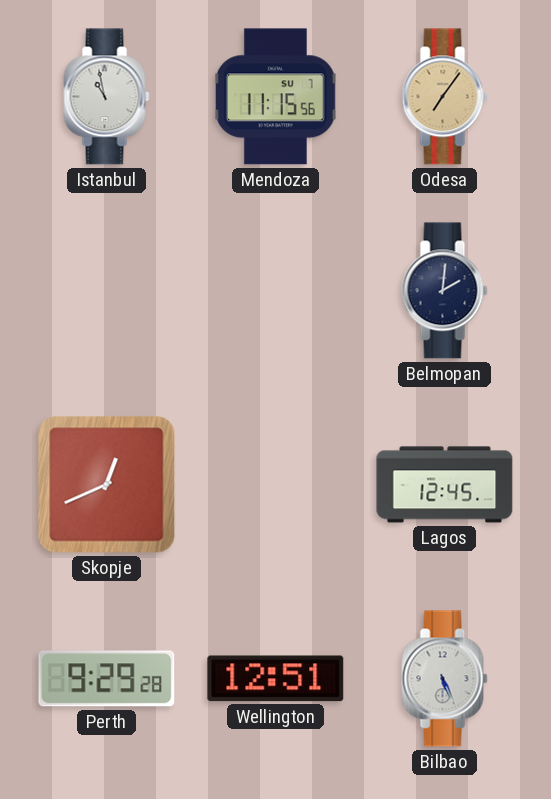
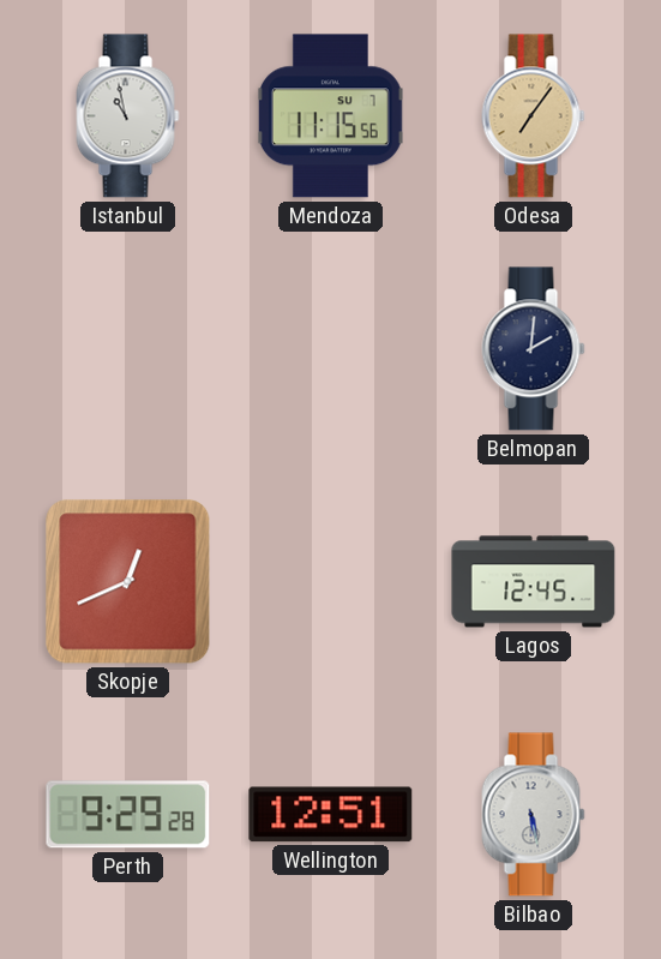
Bilbao: 5:26 -> 5:28
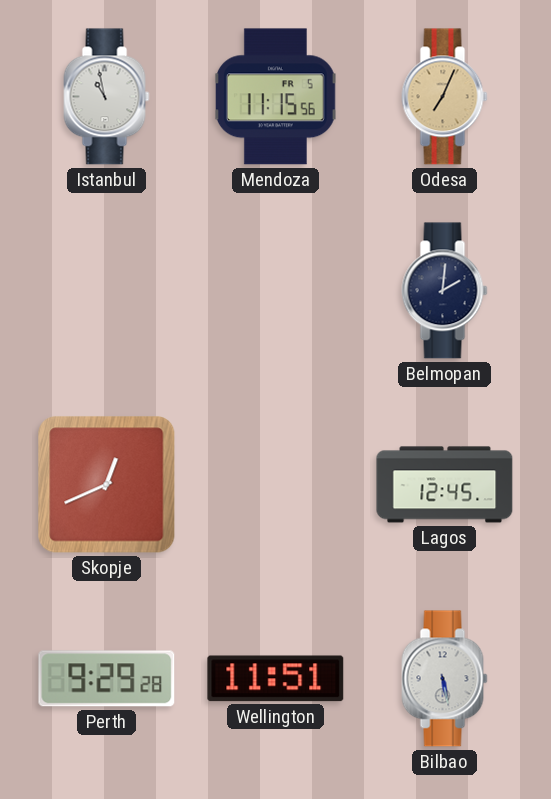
Mendoza date: SU 7 -> FR 5
Odesa: 7:06 -> 7:04
Wellington: 12:51 -> 11:51
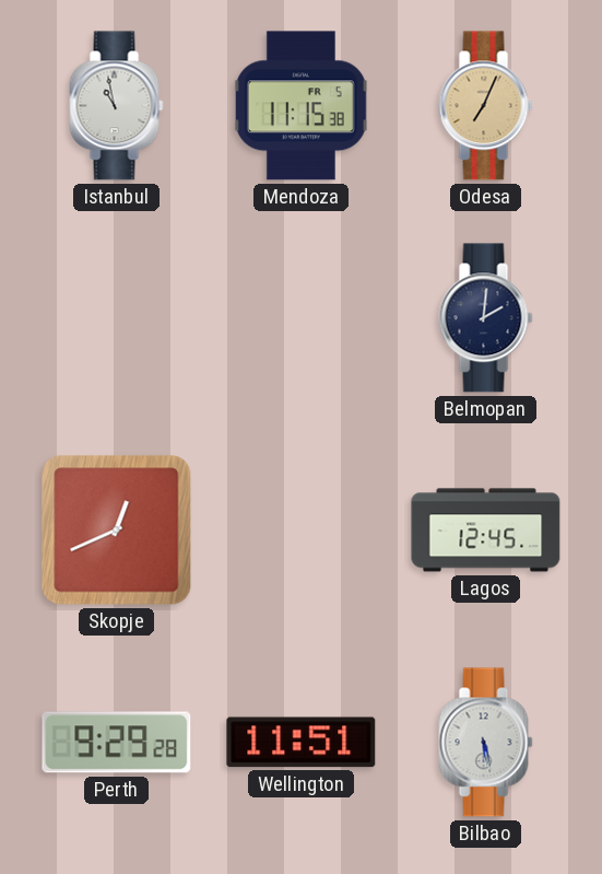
Mendoza: 11:15:56 -> 11:15:38
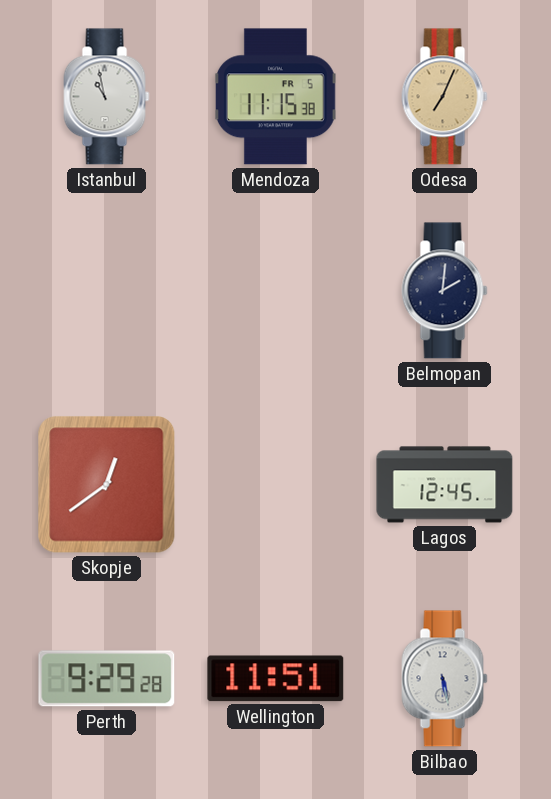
Skopje: 12:41 -> 12:39
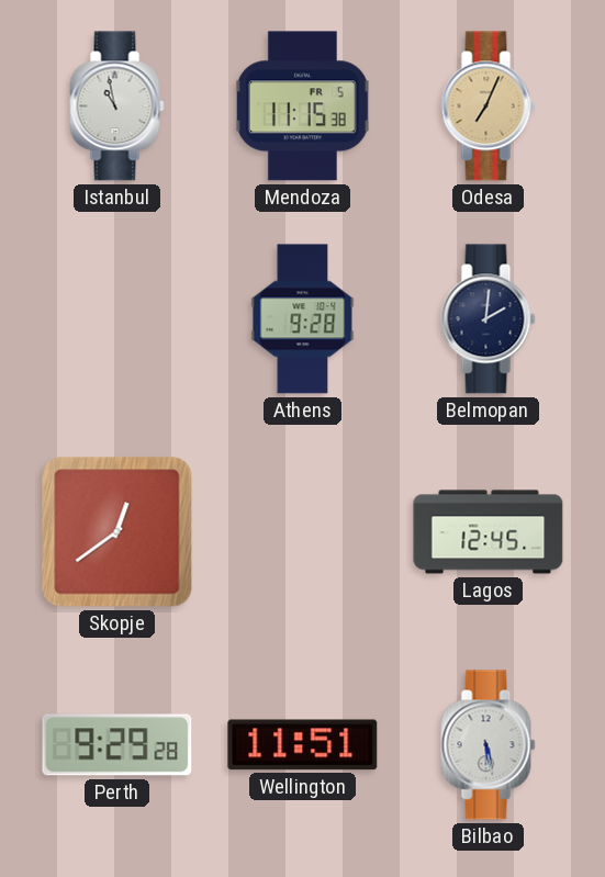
Athens: none -> 9:28
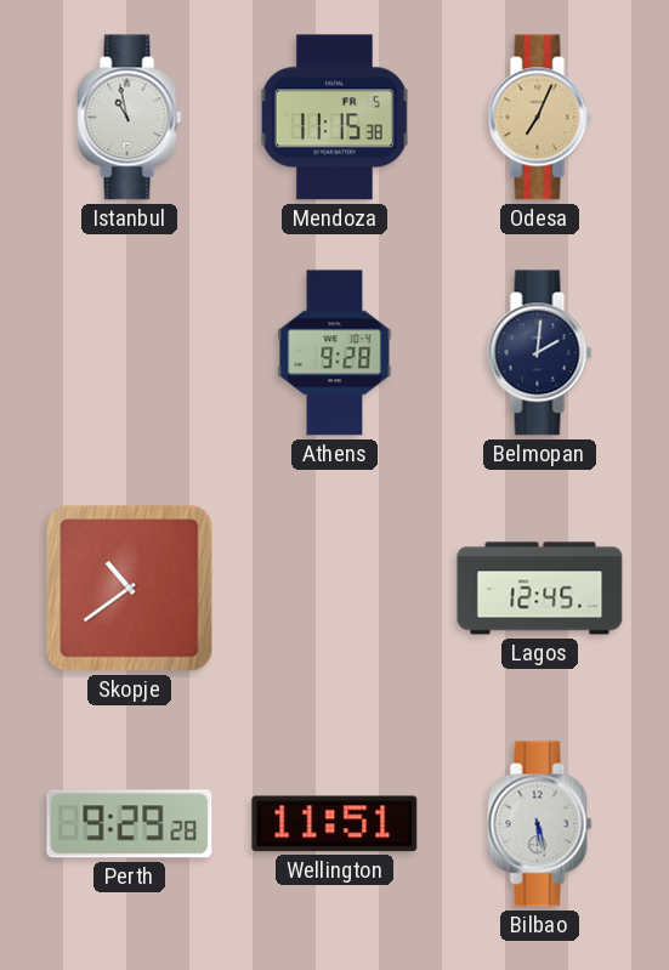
Skopje: 12:39 -> 10:39
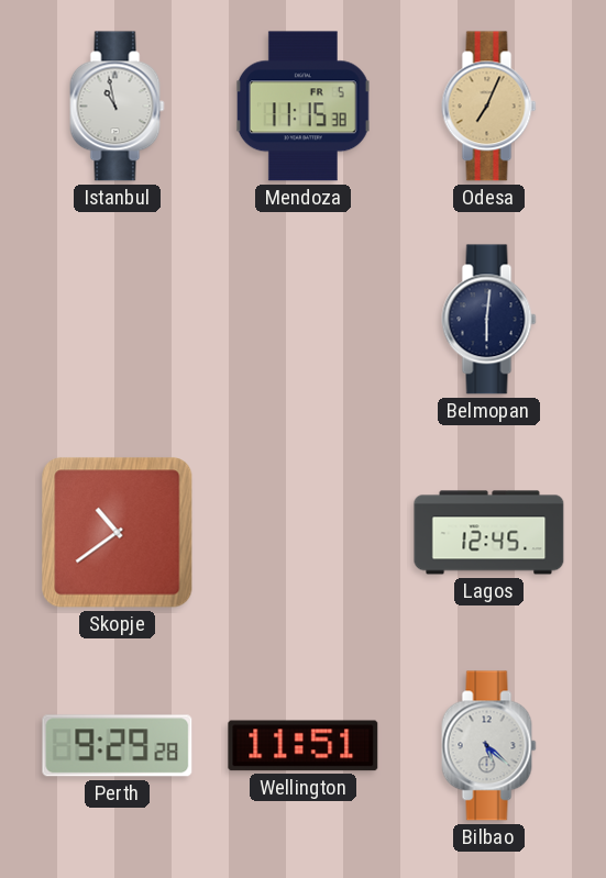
Athens: 9:28 -> none
Belmopan: 2:01 -> 6:01
Bilbao: 5:28 -> 5:22
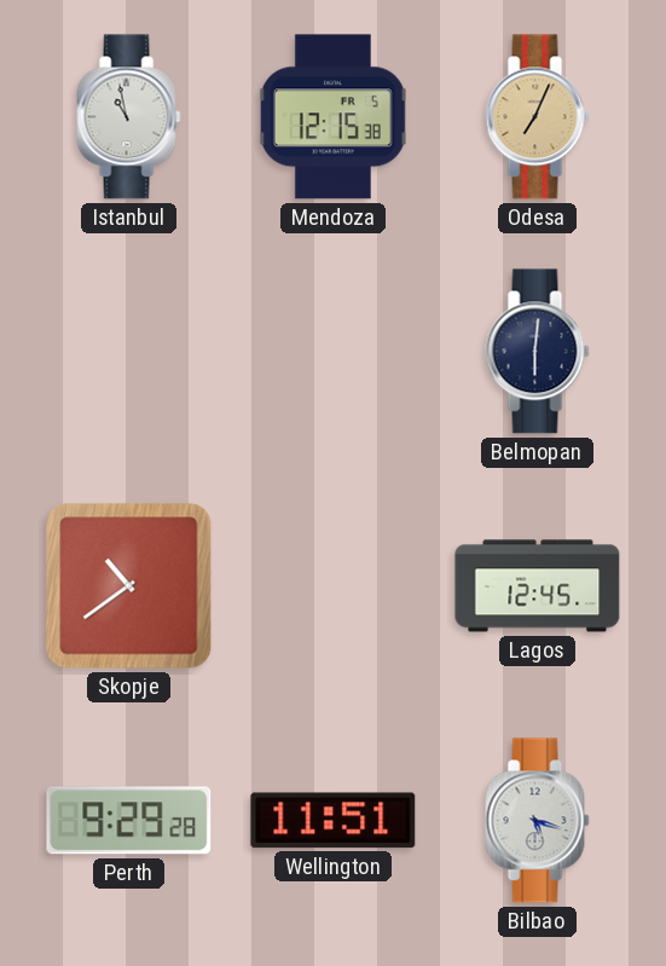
Mendoza: 11:15 -> 12:15
Bilbao: 5:22 -> 5:18
